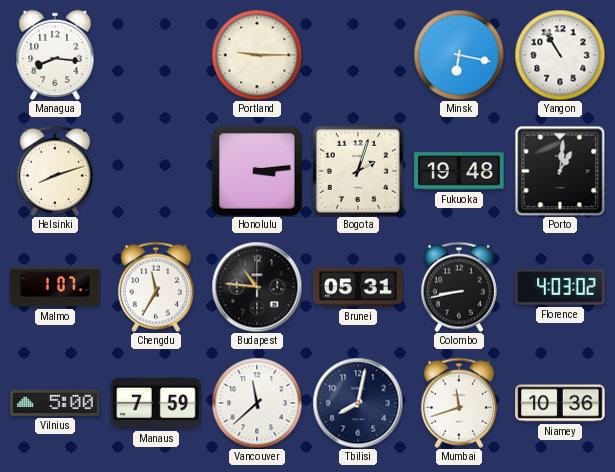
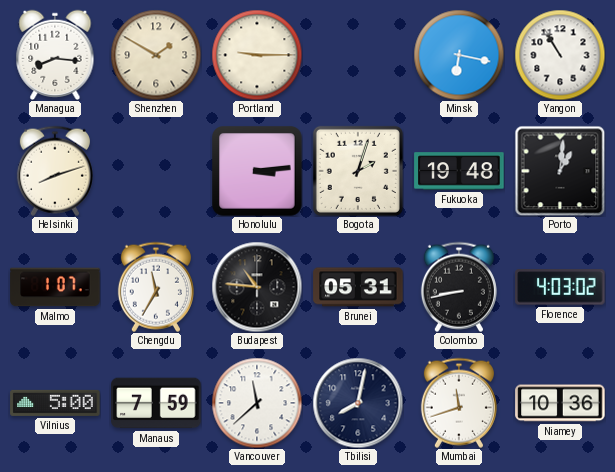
Shenzhen: none -> 1:50
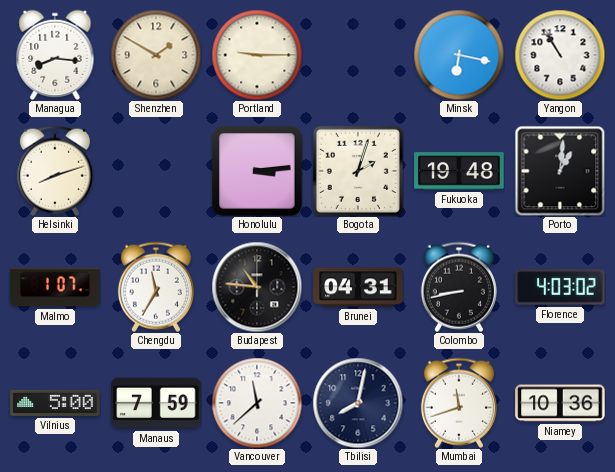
Brunei: 05:31 -> 04:31
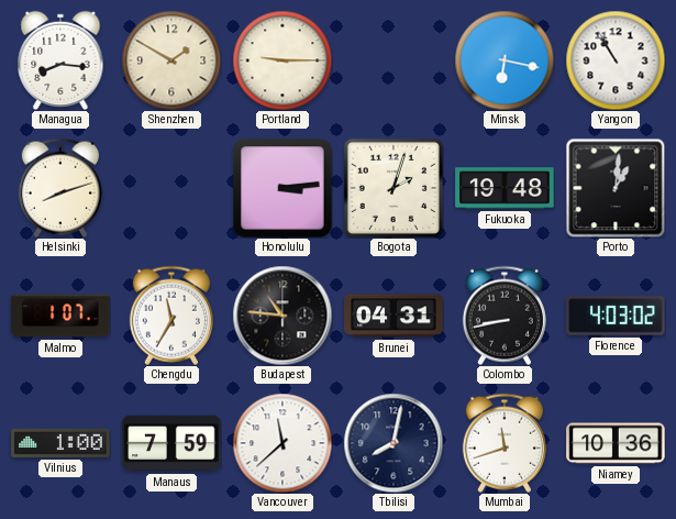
Vilnius: 5:00 -> 1:00
